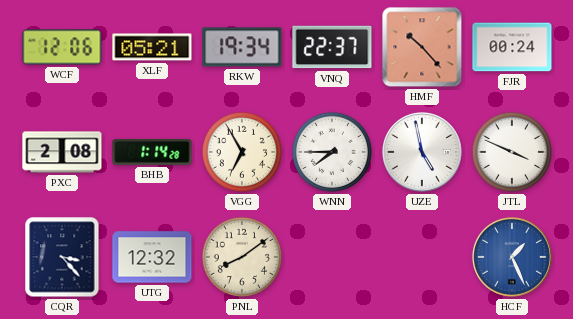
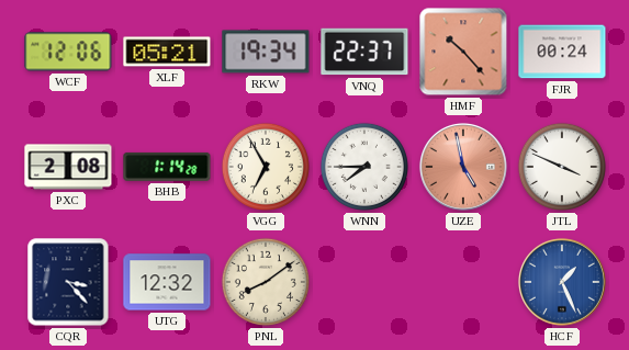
UZE dial: white -> salmon
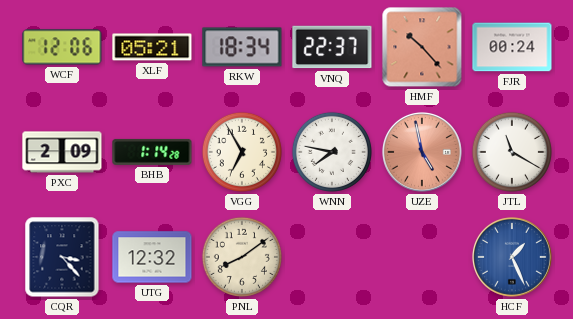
RKW: 19:34 -> 18:34
PXC: 2:08 -> 2:09
WNN: 7:45 -> 7:47
JTL: 3:49 -> 11:20
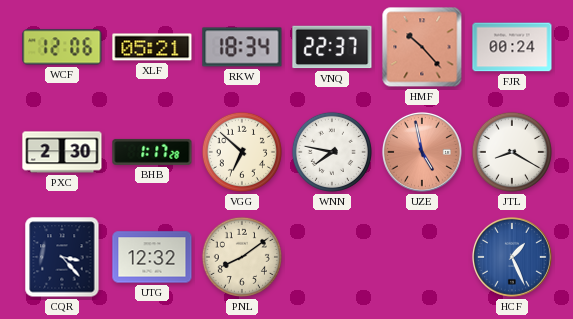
PXC: 2:09 -> 2:30
BHB: 1:14 -> 1:17
VGG: 6:55 -> 6:52
JTL: 11:20 -> 8:20
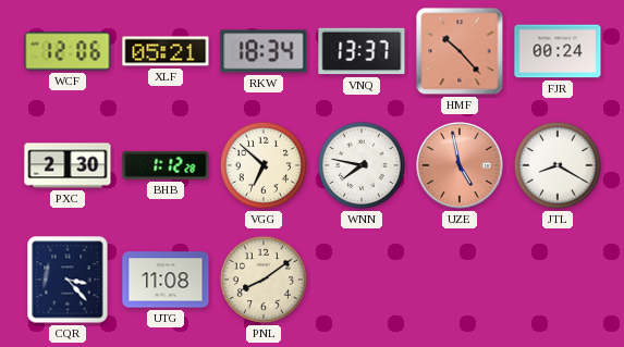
VNQ: 22:37 -> 13:37
BHB: 1:17 -> 1:12
UTG: 12:32 -> 11:08
HCF: 1:26 -> none
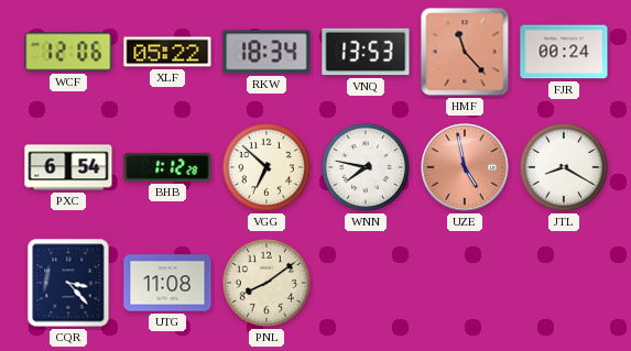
XLF: 05:21 -> 05:22
VNQ: 13:37 -> 13:53
HMF: 10:23 -> 11:23
PXC: 2:30 -> 6:54
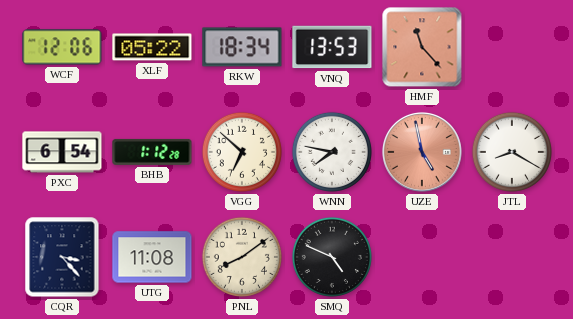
FJR: 00:24 -> none
SMQ: none -> 4:49
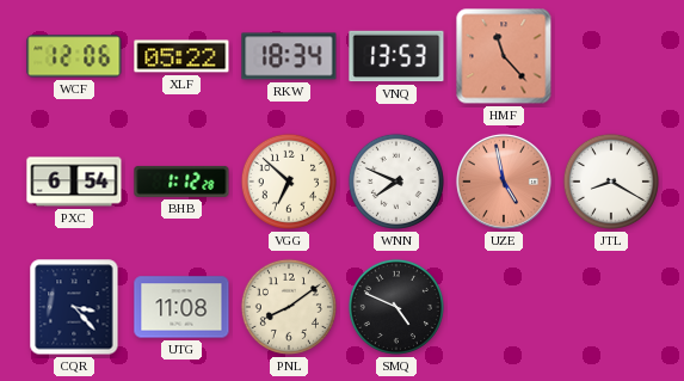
WNN: 7:47 -> 7:49
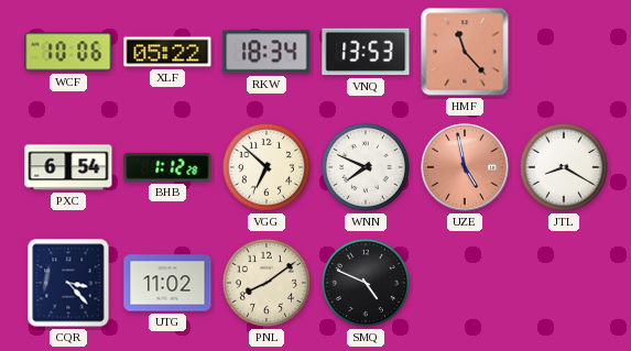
WCF: 12:06 -> 10:06
UTG: 11:08 -> 11:02
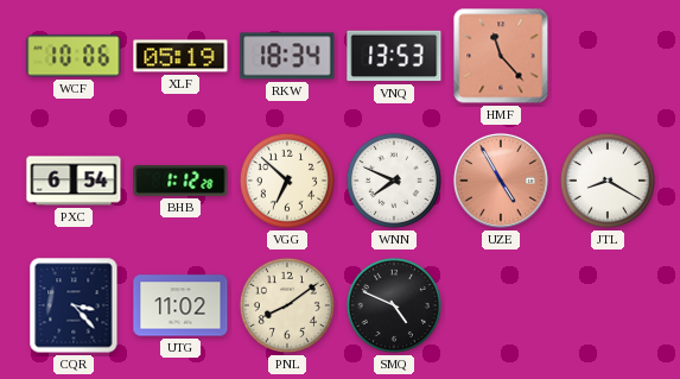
XLF: 05:22 -> 05:19
UZE: 4:58 -> 4:55
